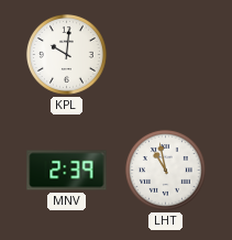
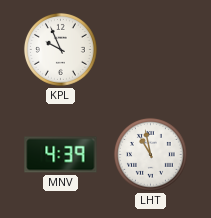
KPL: 10:01 -> 9:56
MNV: 2:39 -> 4:39
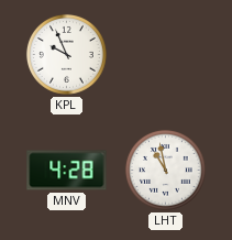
MNV: 4:39 -> 4:28
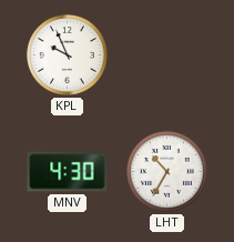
MNV: 4:28 -> 4:30
LHT: 10:58 -> 10:35
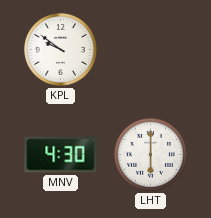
KPL: 9:56 -> 9:51
LHT: 10:35 -> 6:00
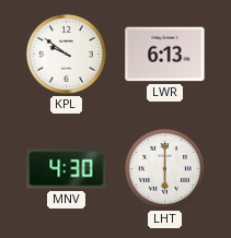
LWR: none -> 6:13
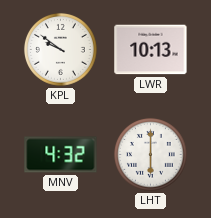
LWR: 6:13 -> 10:13
MNV: 4:30 -> 4:32
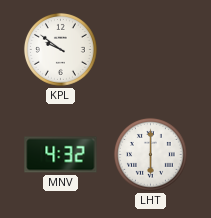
LWR: 10:13 -> none
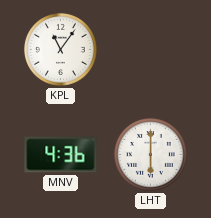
KPL: 9:51 -> 11:06
MNV: 4:32 -> 4:36
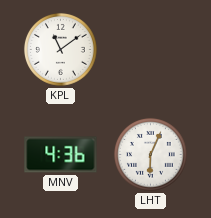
KPL: 11:06 -> 11:09
LHT: 6:00 -> 6:04
